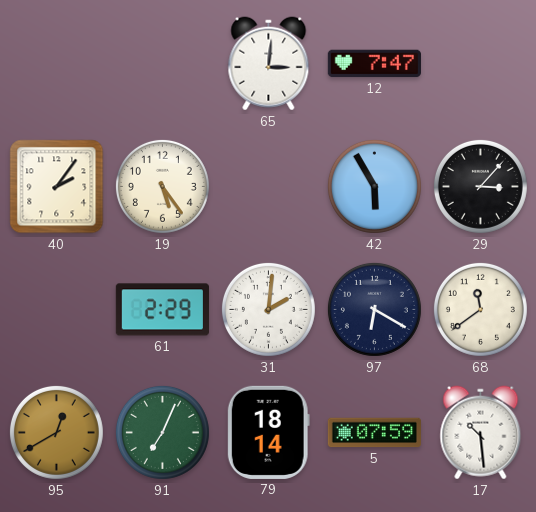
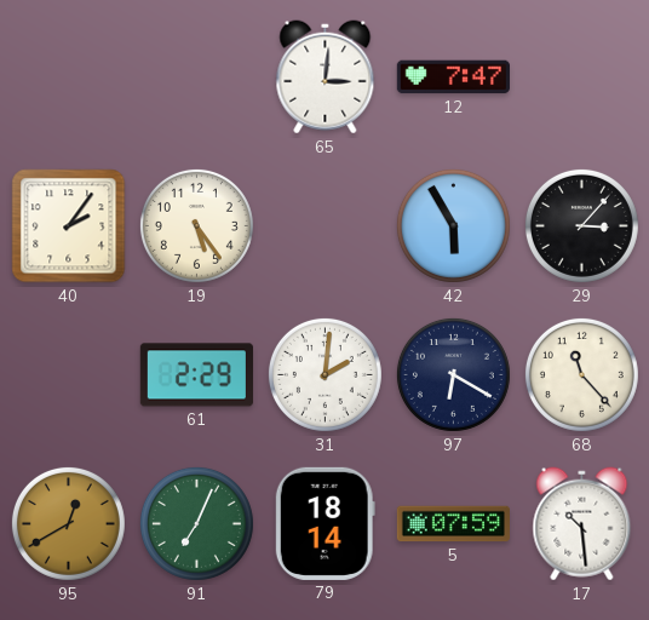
68: 11:39 -> 11:23
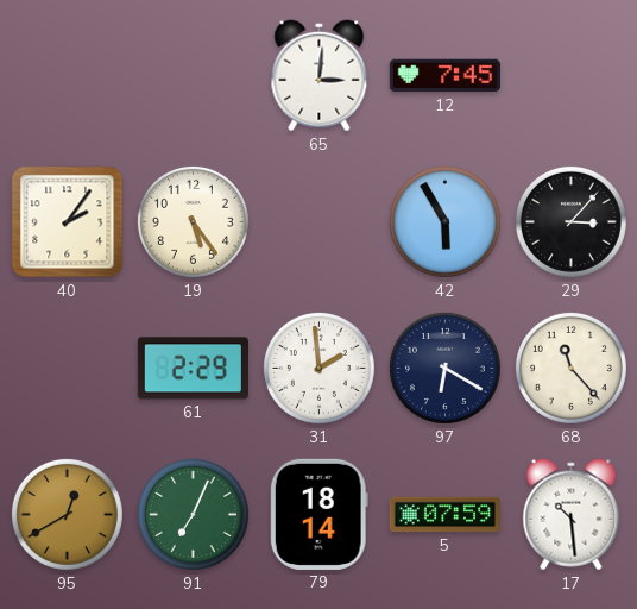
12: 7:47 -> 7:45
31: 2:01 -> 1:59
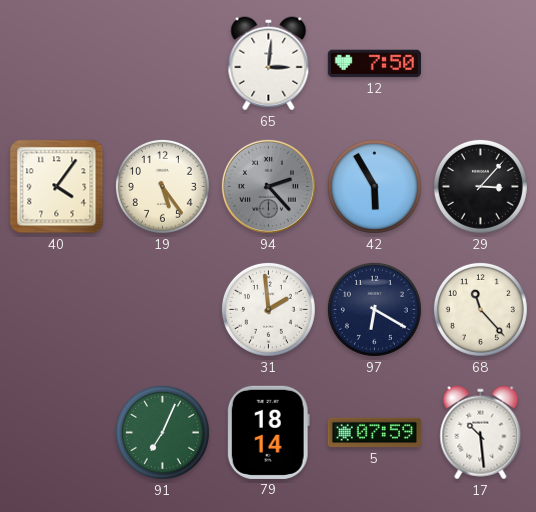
12: 7:45 -> 7:50
40: 2:06 -> 4:06
94: none -> 2:23
61: 2:29 -> none
95: 12:40 -> none
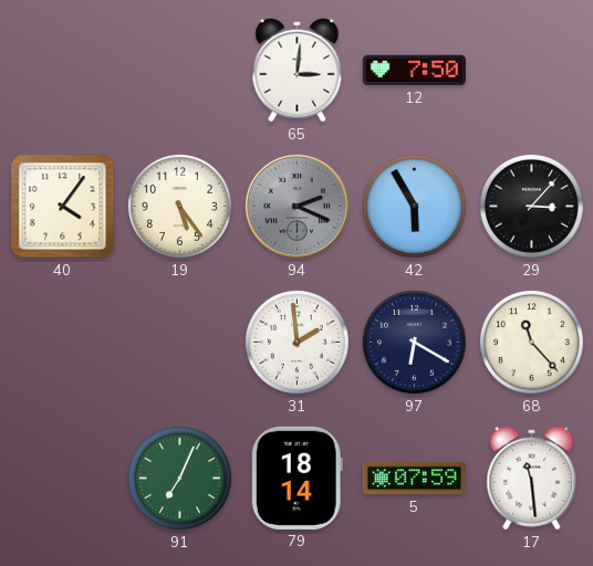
94: 2:23 -> 2:19
17: 10:29 -> 11:29
